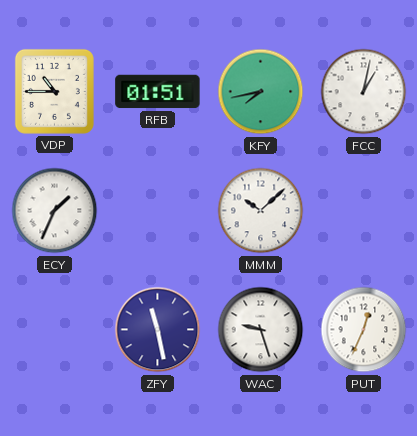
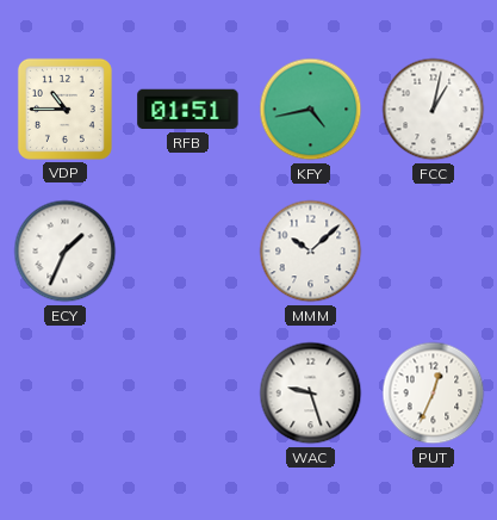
KFY: 7:43 -> 4:43
ZFY: 11:28 -> none
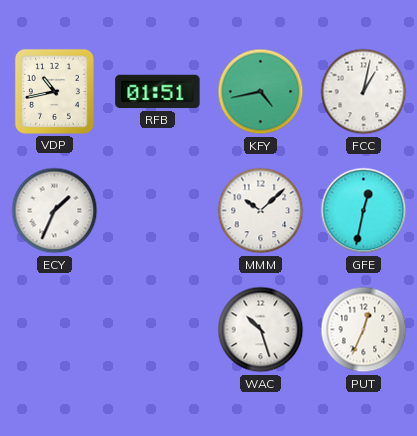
VDP: 10:45 -> 10:43
GFE: none -> 12:32
WAC: 9:27 -> 10:27
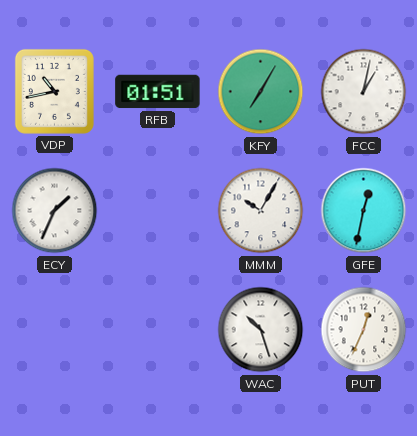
KFY: 4:43 -> 7:05
MMM: 10:08 -> 10:05
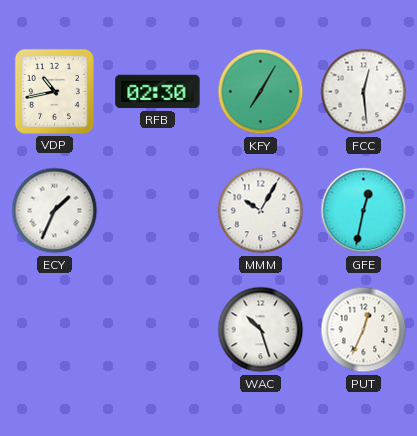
RFB: 01:51 -> 02:30
FCC: 1:02 -> 12:29
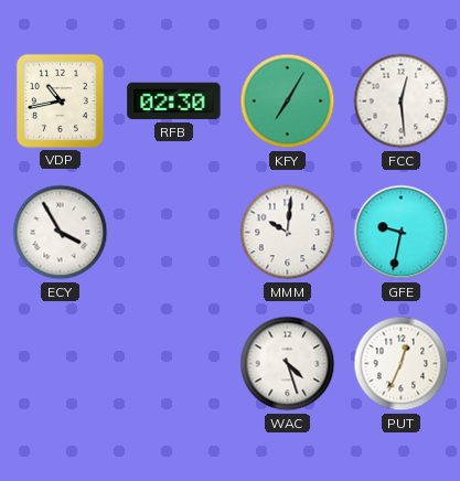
ECY: 1:34 -> 3:55
MMM: 10:05 -> 10:01
GFE: 12:32 -> 9:32
WAC: 10:27 -> 4:27
